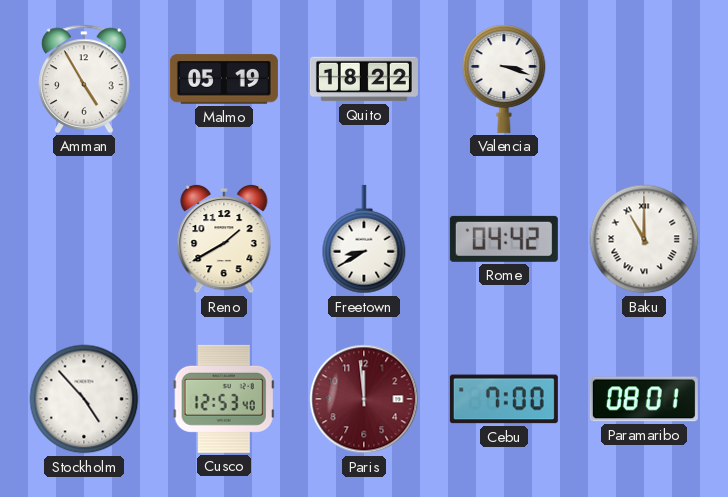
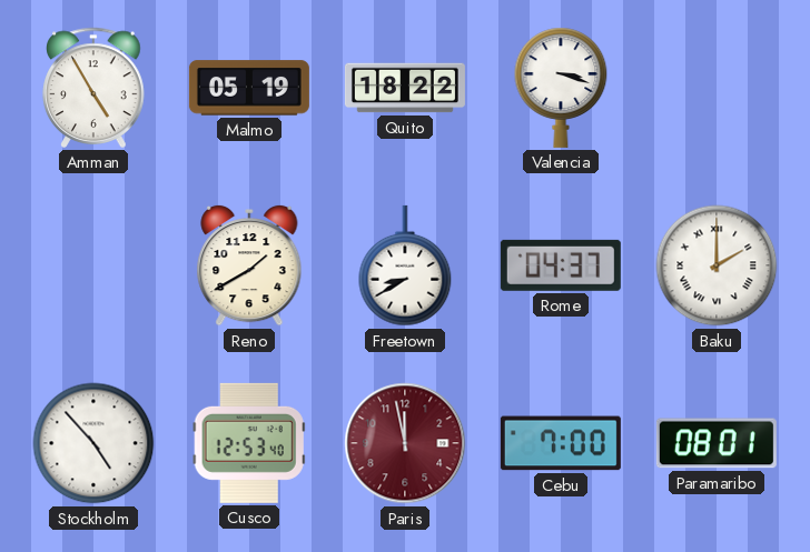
Rome: 04:42 -> 04:37
Baku: 11:00 -> 2:00
Paris: 11:59 -> 11:58
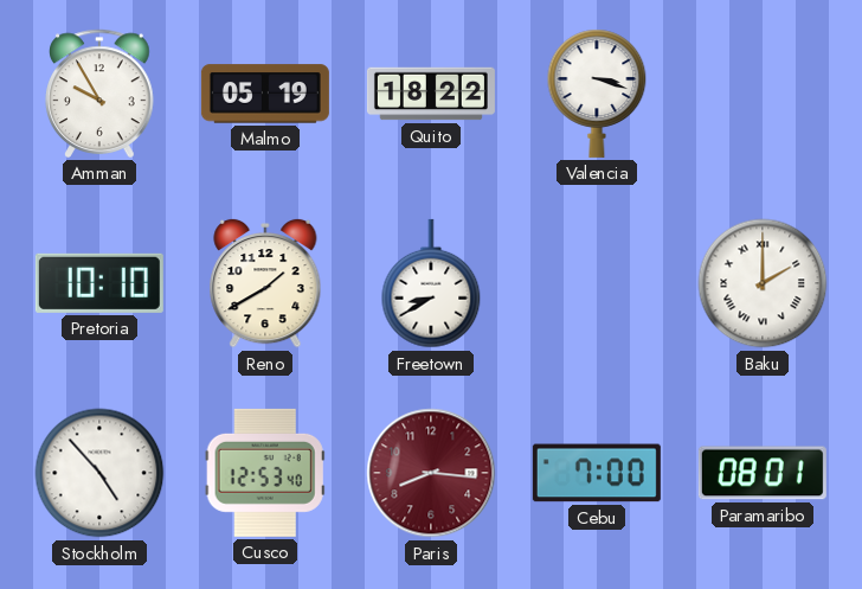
Amman: 4:55 -> 9:55
Pretoria: none -> 10:10
Rome: 04:37 -> none
Paris: 11:58 -> 8:16
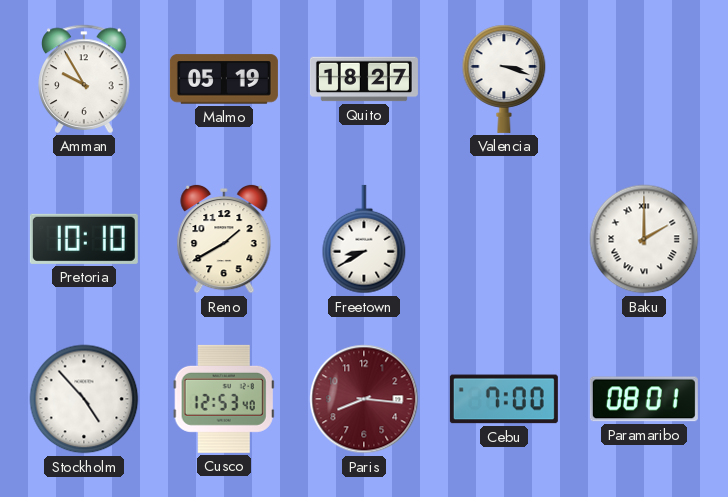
Quito: 18:22 -> 18:27
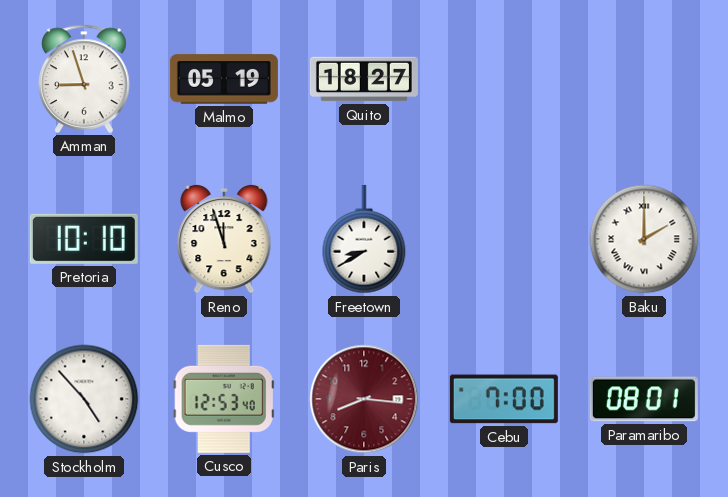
Amman: 9:55 -> 8:57
Valencia: 3:18 -> none
Reno: 1:40 -> 11:57
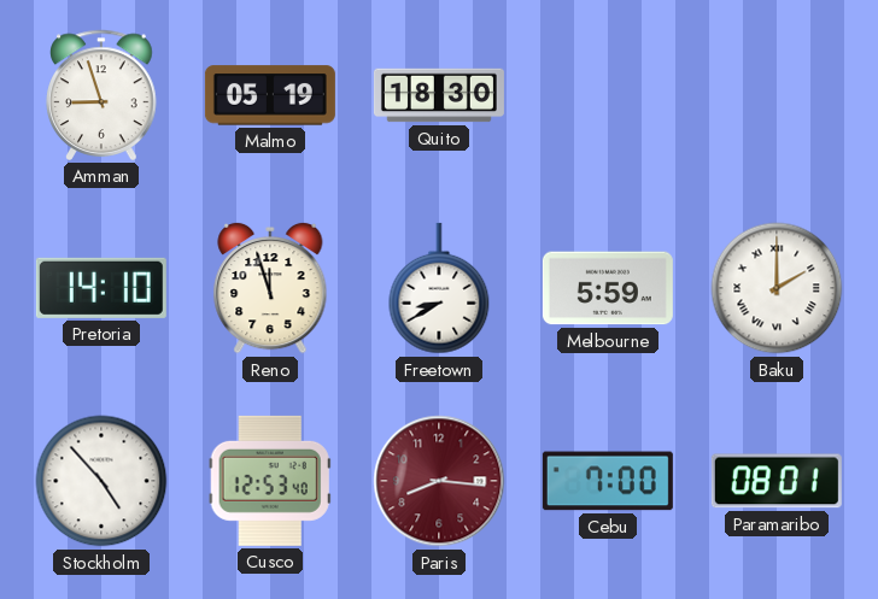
Quito: 18:27 -> 18:30
Pretoria: 10:10 -> 14:10
Melbourne: none -> 5:59
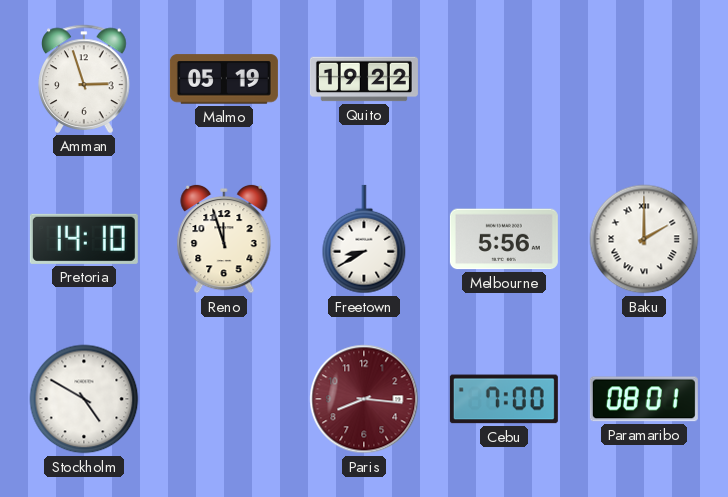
Amman: 8:57 -> 2:57
Quito: 18:30 -> 19:22
Melbourne: 5:59 -> 5:56
Stockholm: 4:53 -> 4:50
Cusco: 12:53 -> none
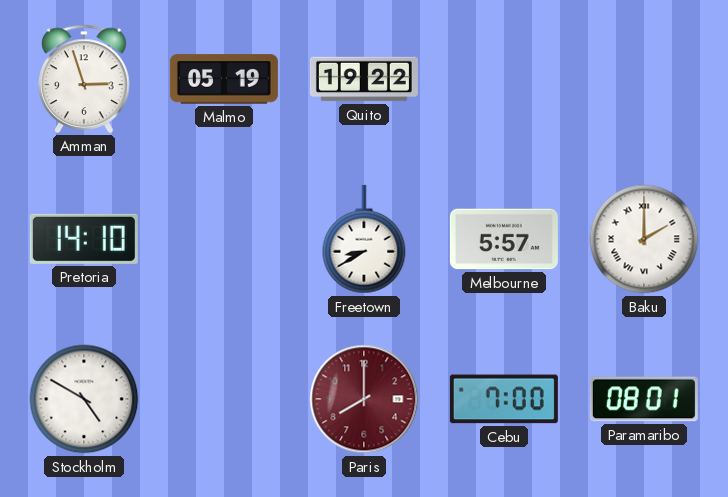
Reno: 11:57 -> none
Melbourne: 5:56 -> 5:57
Paris: 8:16 -> 8:00
